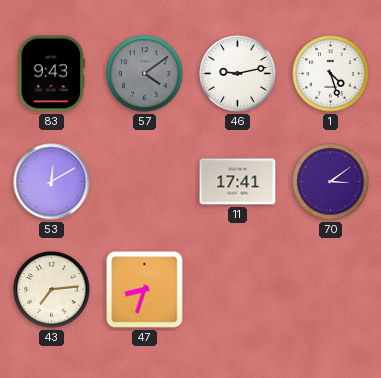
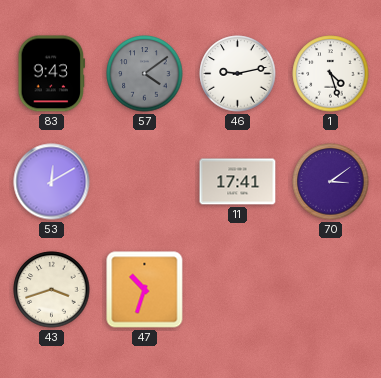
43: 7:14 -> 3:42
47: 8:33 -> 10:33
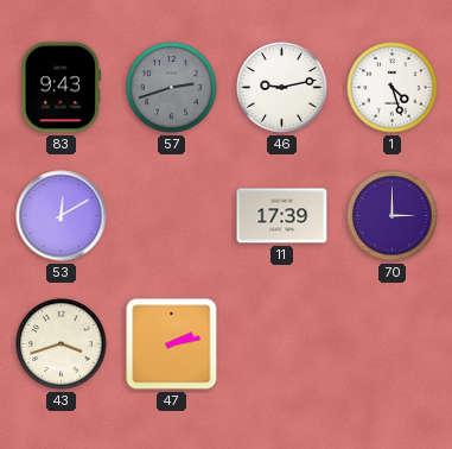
57: 4:09 -> 2:42
11: 17:41 -> 17:39
70: 3:09 -> 3:00
47: 10:33 -> 2:13
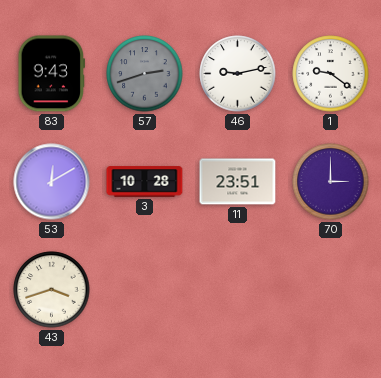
1: 4:27 -> 9:21
3: none -> 10:28
11: 17:39 -> 23:51
47: 2:13 -> none
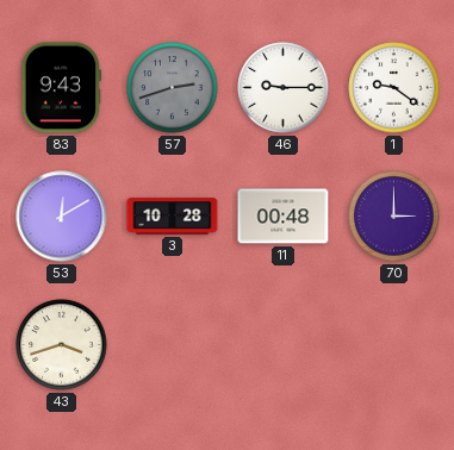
46: 9:13 -> 9:15
11: 23:51 -> 00:48
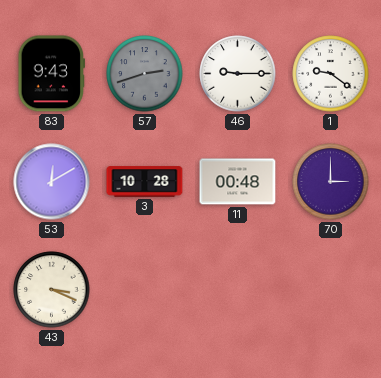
43: 3:42 -> 3:19
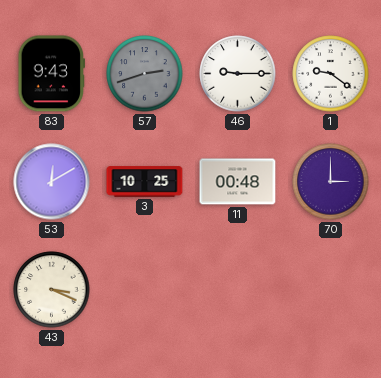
3: 10:28 -> 10:25
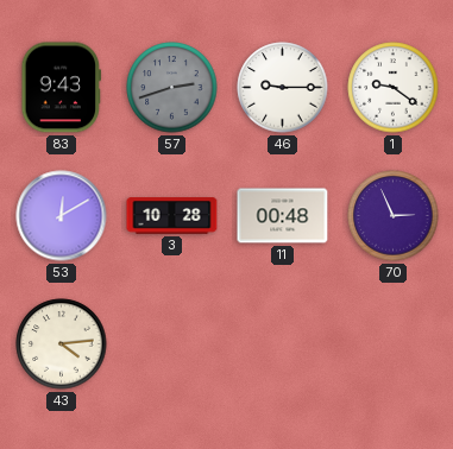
3: 10:25 -> 10:28
70: 3:00 -> 2:56
43: 3:19 -> 4:14
